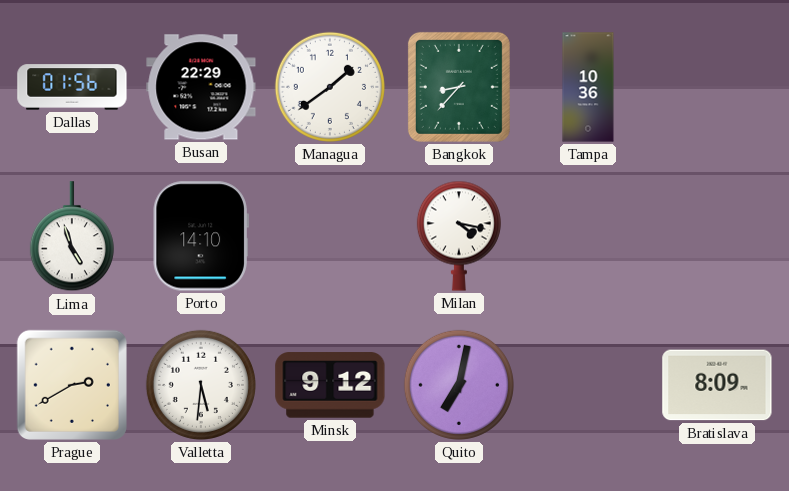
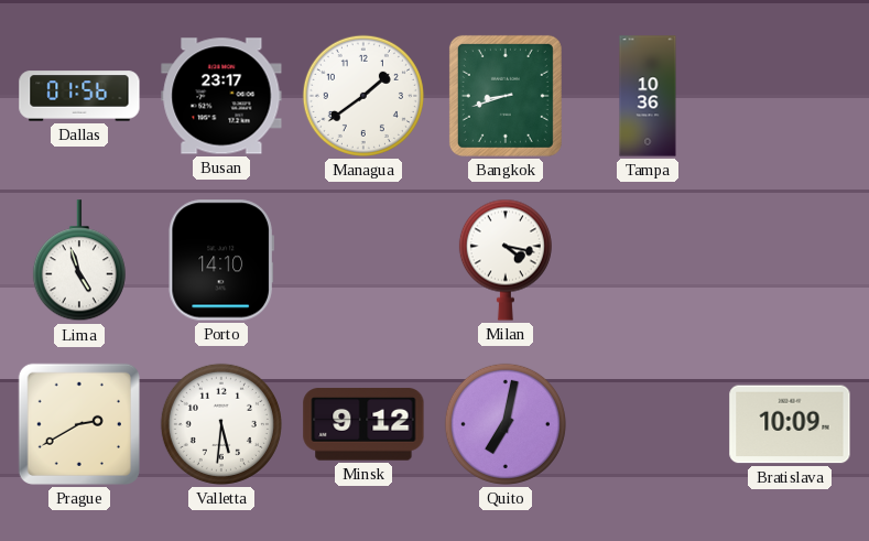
Busan: 22:29 -> 23:17
Bangkok: 8:37 -> 8:42
Bratislava: 8:09 -> 10:09
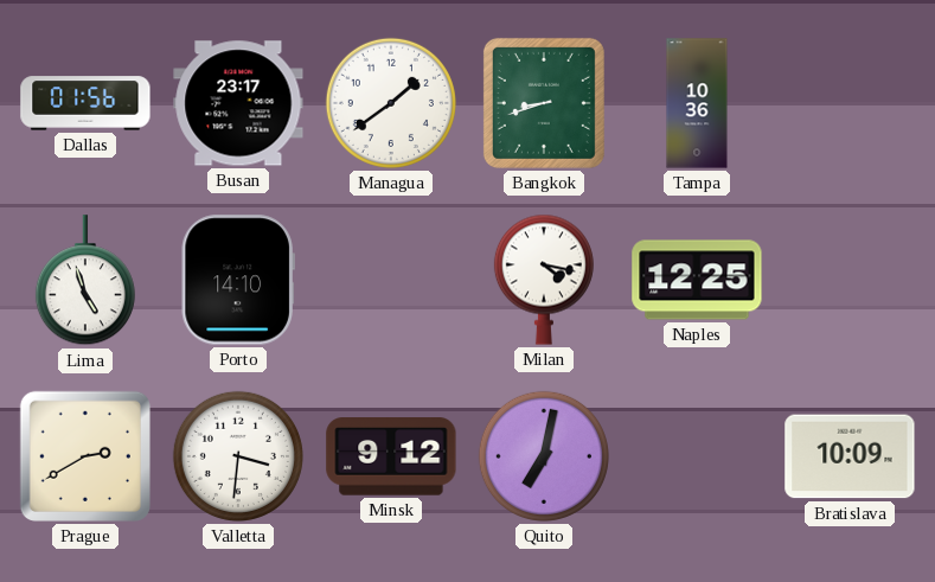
Naples: none -> 12:25
Valletta: 5:31 -> 3:31
